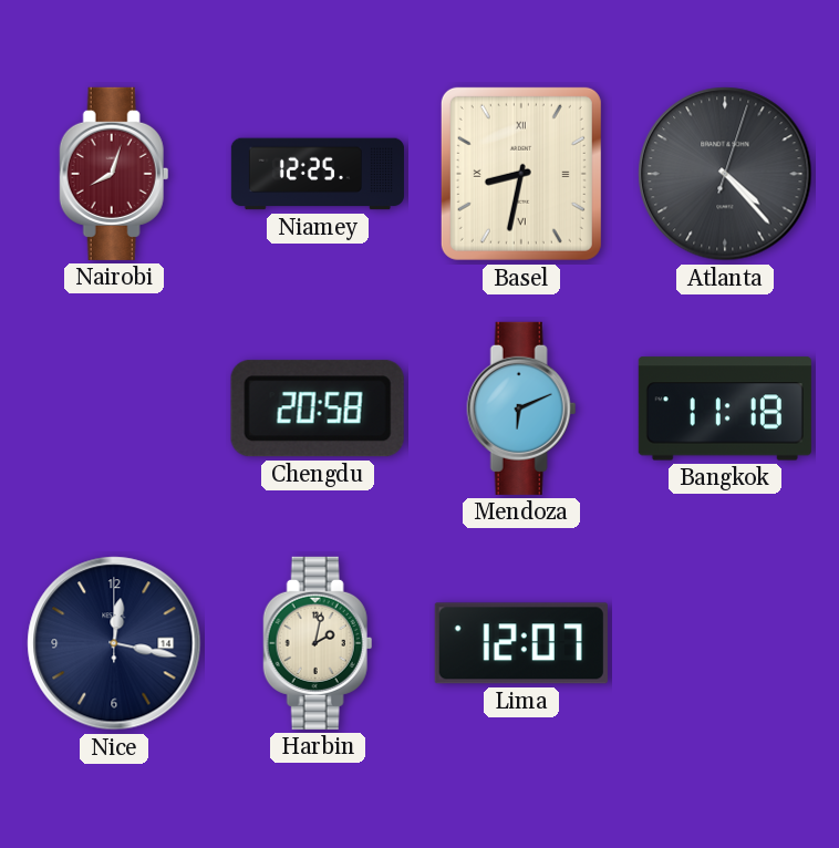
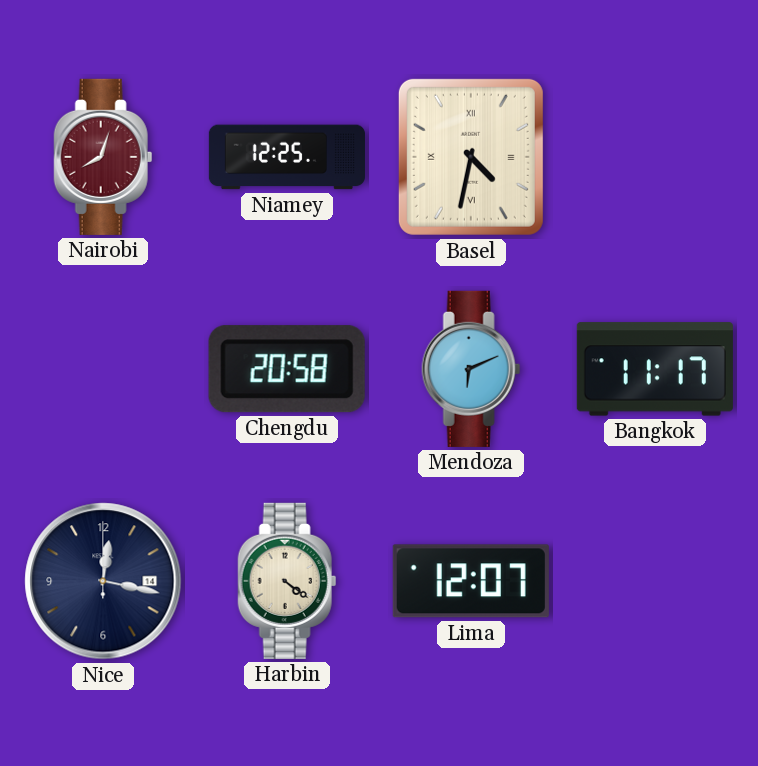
Basel: 8:32 -> 4:32
Atlanta: 4:23 -> none
Bangkok: 11:18 -> 11:17
Harbin: 2:02 -> 4:21
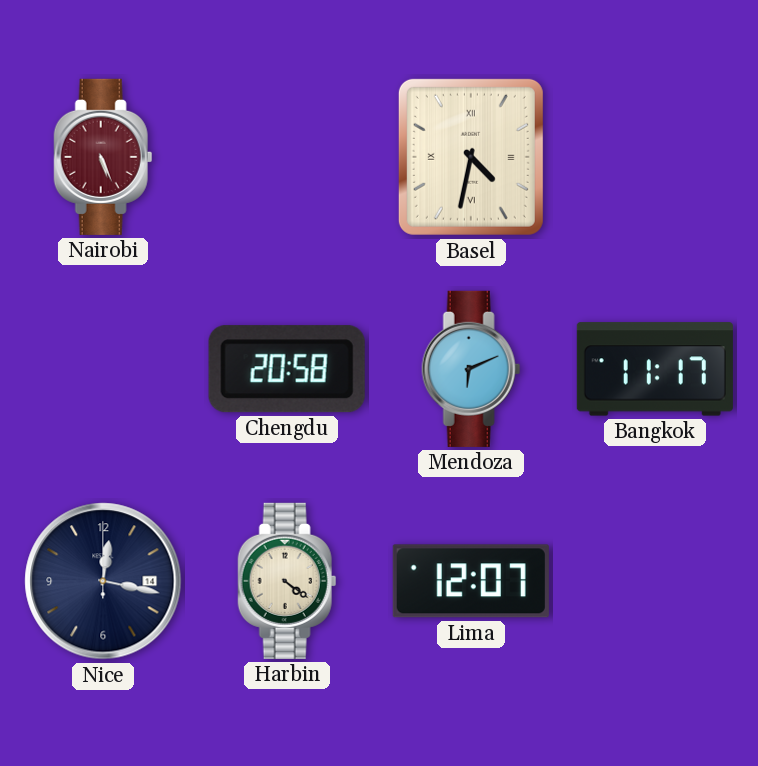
Nairobi: 8:03 -> 5:26
Niamey: 12:25 -> none
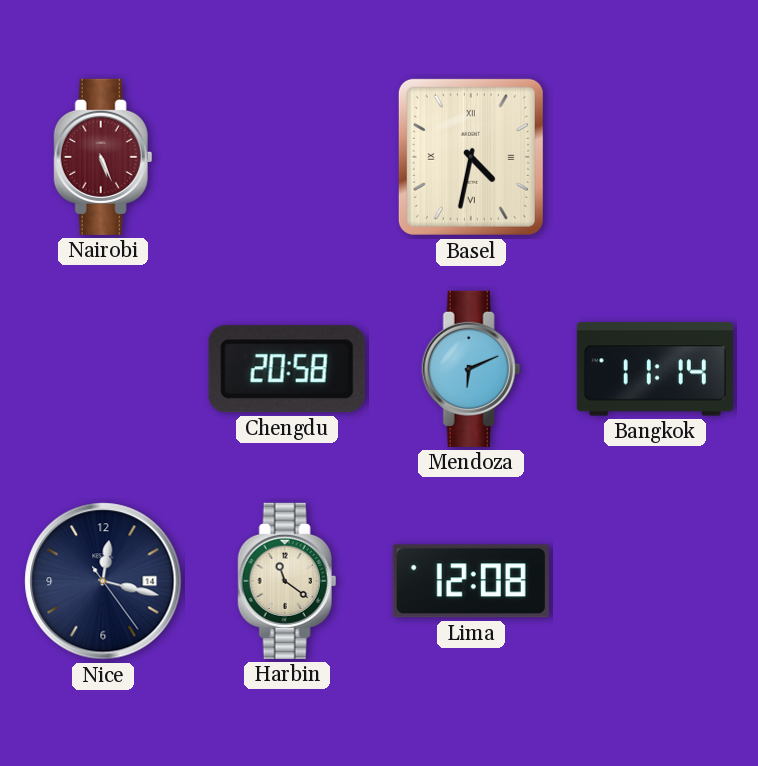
Bangkok: 11:17 -> 11:14
Nice: 12:17:00 -> 12:17:24
Harbin: 4:21 -> 11:21
Lima: 12:07 -> 12:08
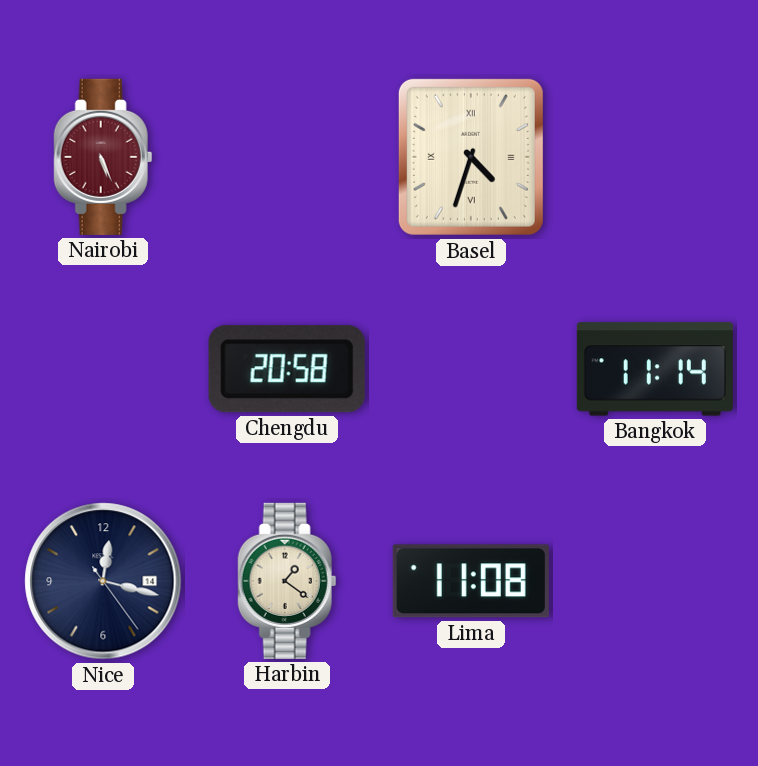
Basel: 4:32 -> 4:33
Mendoza: 6:11 -> none
Harbin: 11:21 -> 1:21
Lima: 12:08 -> 11:08
